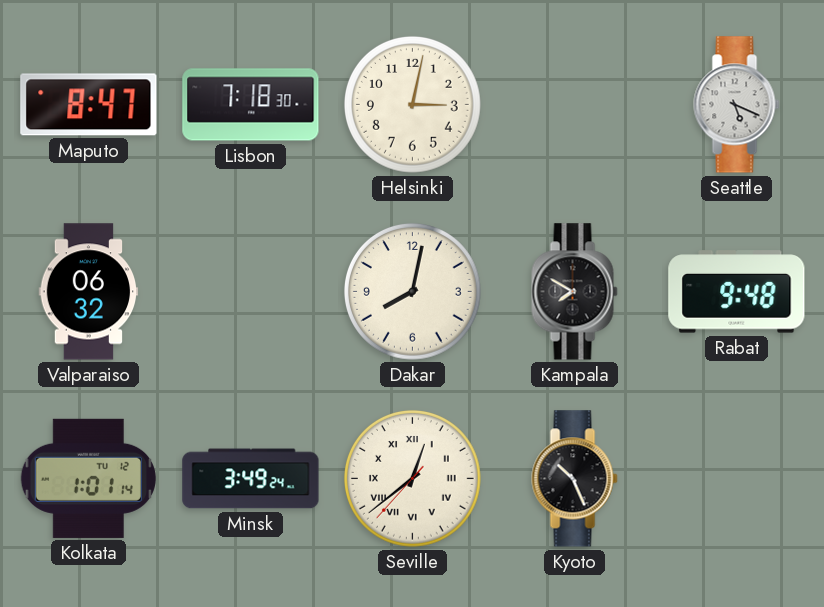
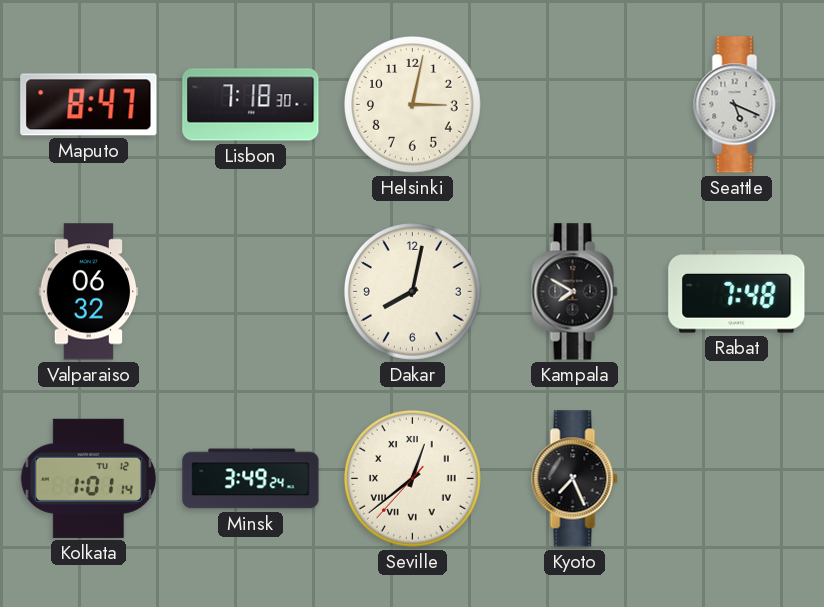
Rabat: 9:48 -> 7:48
Kyoto: 10:26 -> 7:26
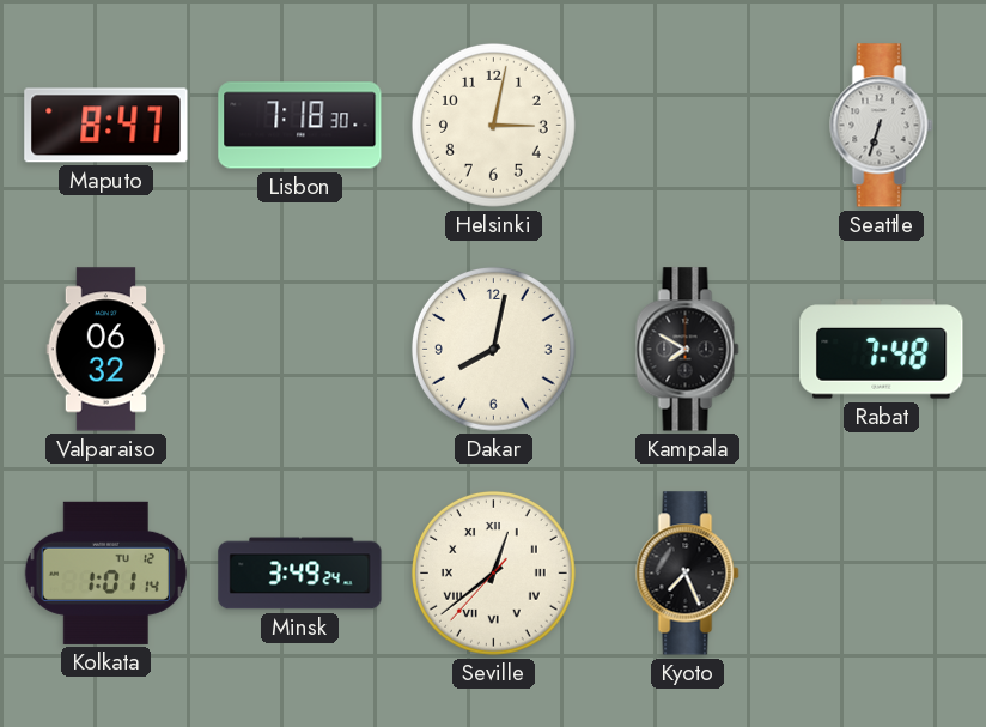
Seattle: 5:19 -> 6:33
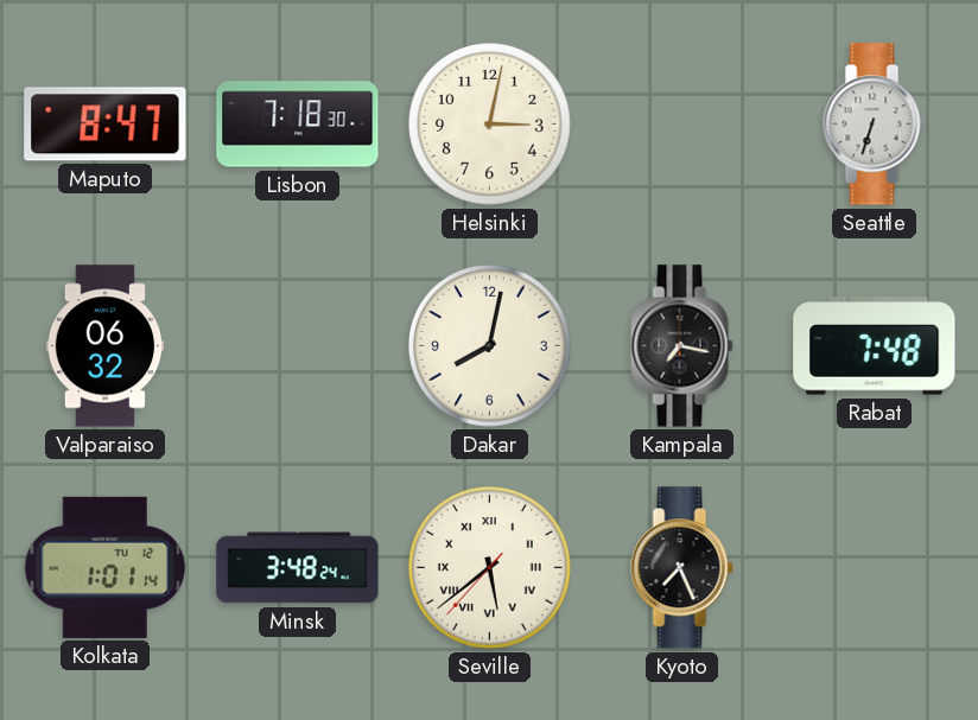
Kampala: 7:50 -> 7:17
Minsk: 3:49 -> 3:48
Seville: 12:38 -> 5:38
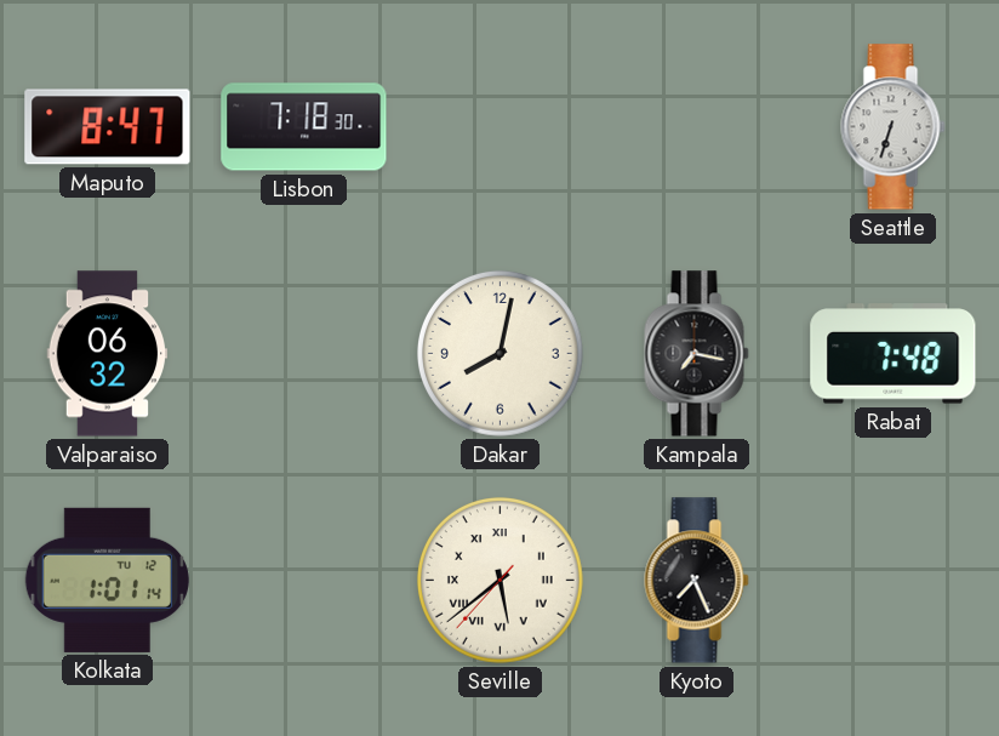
Helsinki: 3:02 -> none
Minsk: 3:48 -> none
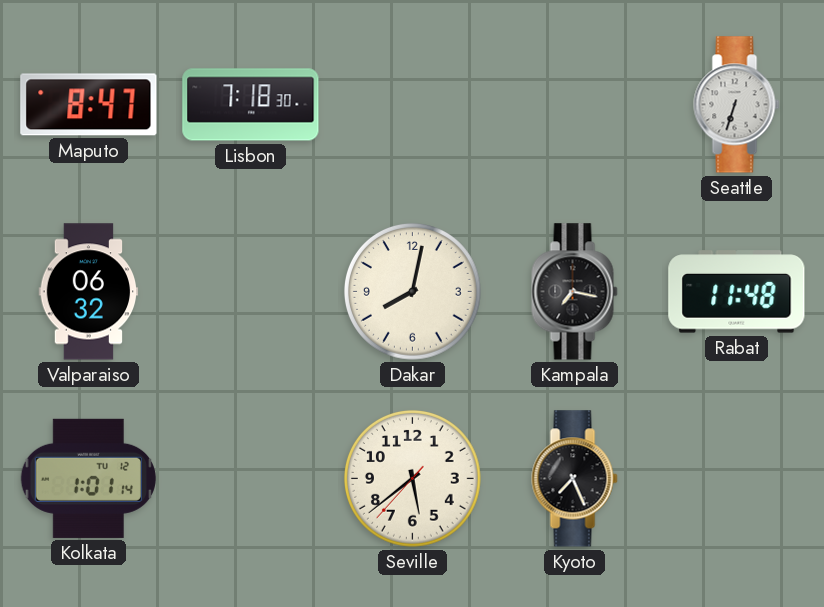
Rabat: 7:48 -> 11:48
Seville numerals: Roman -> Arabic
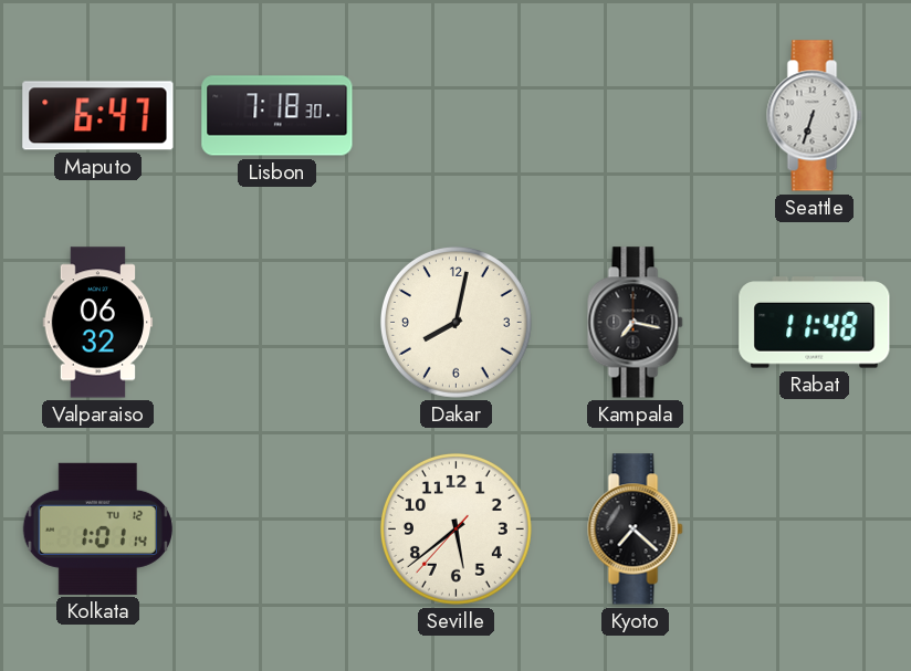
Maputo: 8:47 -> 6:47
Kyoto: 7:26 -> 7:22
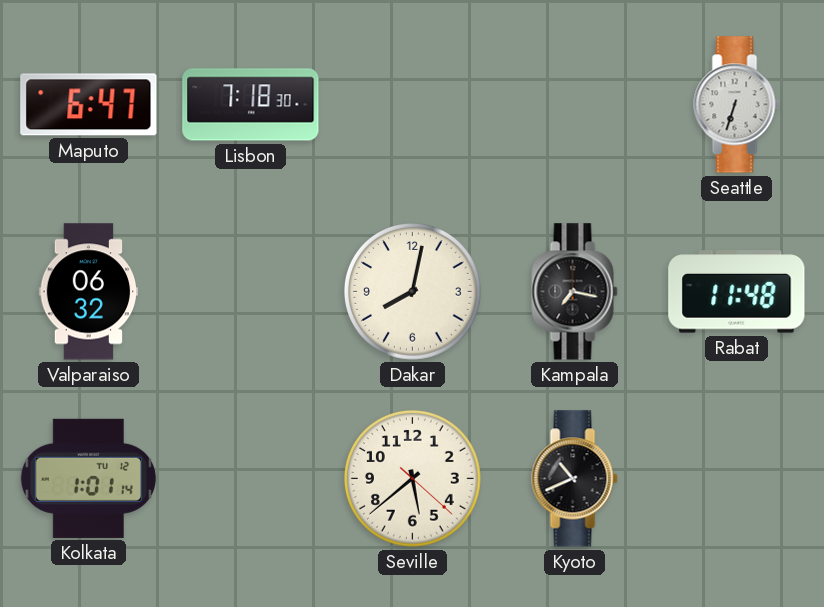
Seville: 5:38:37 -> 5:38:22
Kyoto: 7:22 -> 10:41
